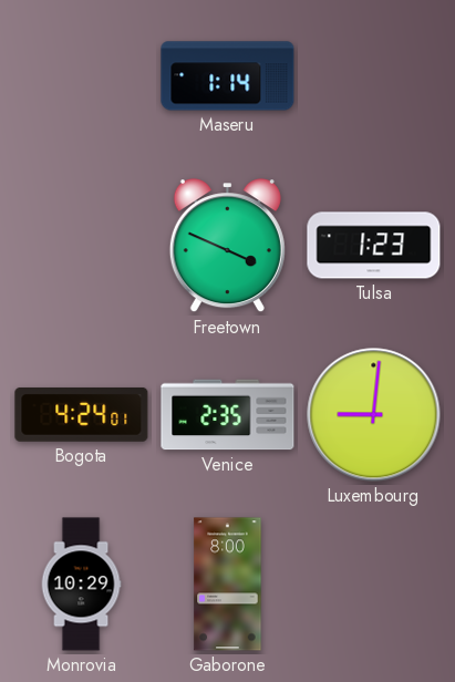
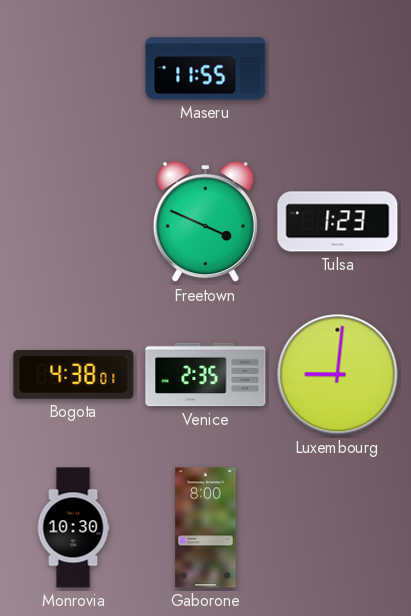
Maseru: 1:14 -> 11:55
Bogota: 4:24 -> 4:38
Monrovia: 10:29 -> 10:30
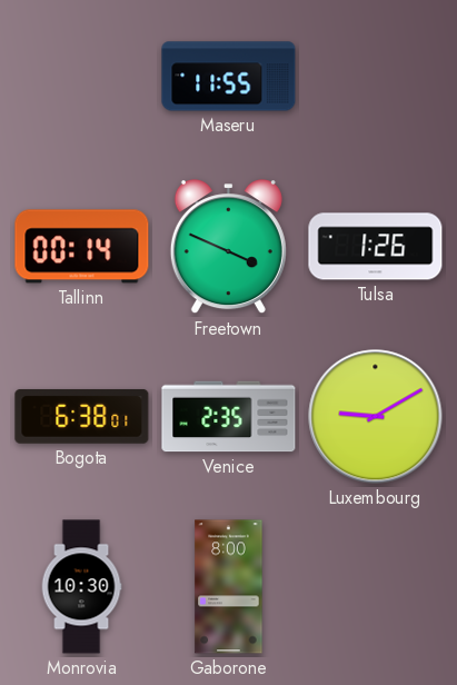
Tallinn: none -> 00:14
Tulsa: 1:23 -> 1:26
Bogota: 4:38 -> 6:38
Luxembourg: 9:01 -> 9:10
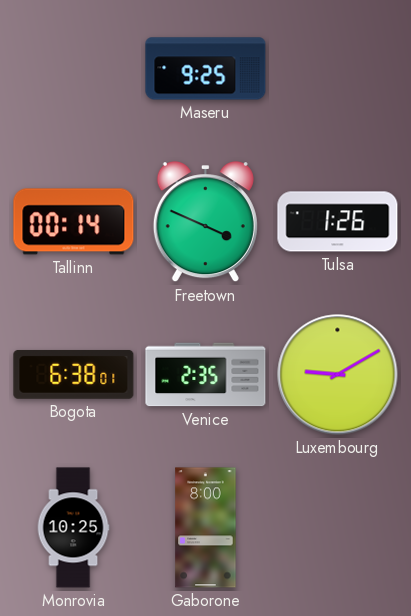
Maseru: 11:55 -> 9:25
Monrovia: 10:30 -> 10:25
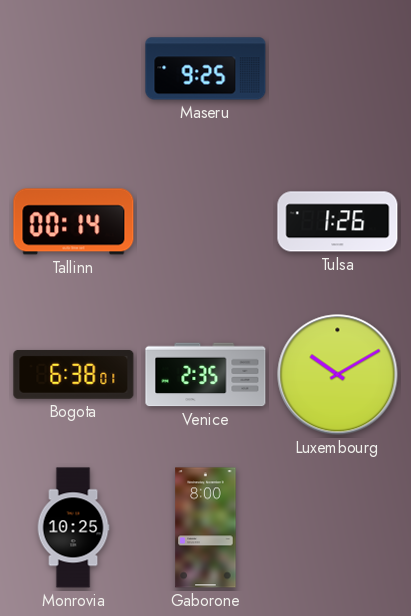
Freetown: 3:49 -> none
Luxembourg: 9:10 -> 10:10
